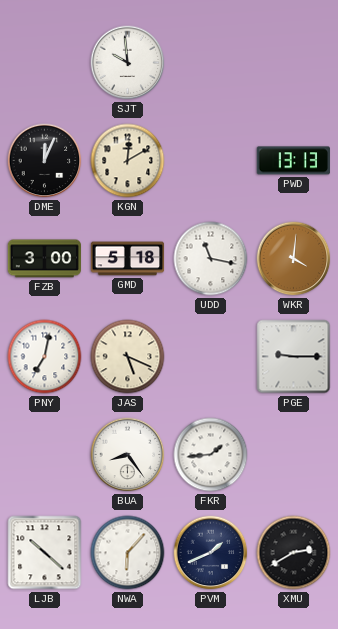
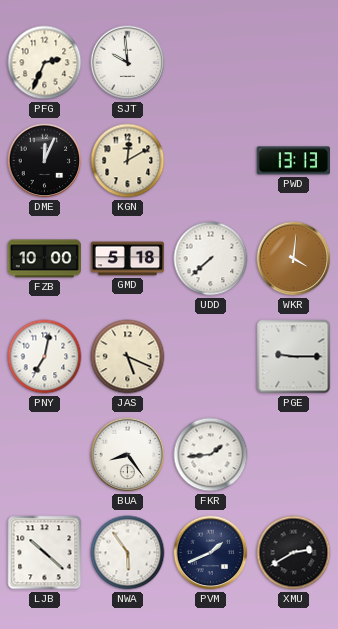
PFG: none -> 2:34
FZB: 3:00 -> 10:00
UDD: 11:17 -> 7:38
NWA: 6:07 -> 5:54
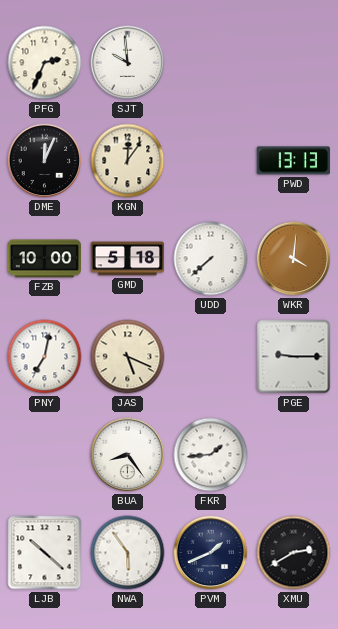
KGN: 12:10 -> 12:06
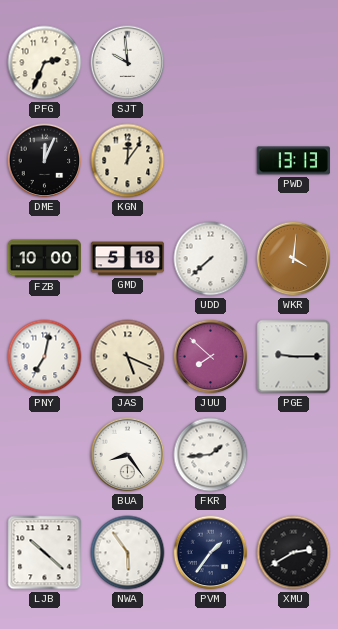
JUU: none -> 7:52
PVM: 1:41 -> 1:36
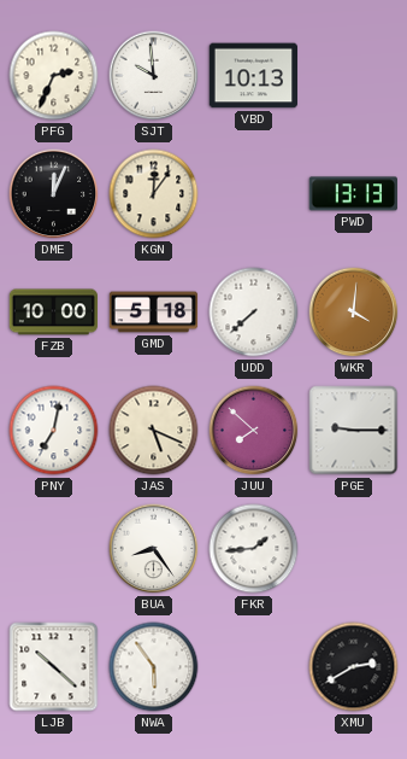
VBD: none -> 10:13
PVM: 1:36 -> none
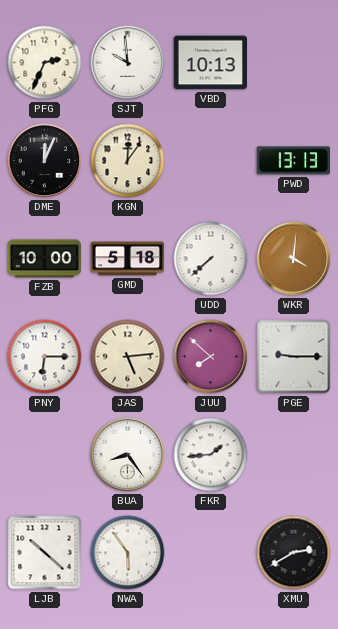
PNY: 7:02 -> 6:15
JAS: 5:19 -> 5:14
